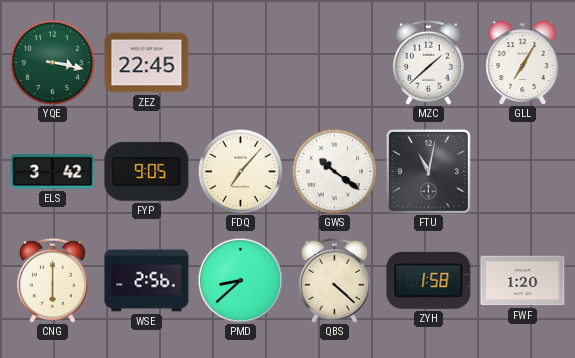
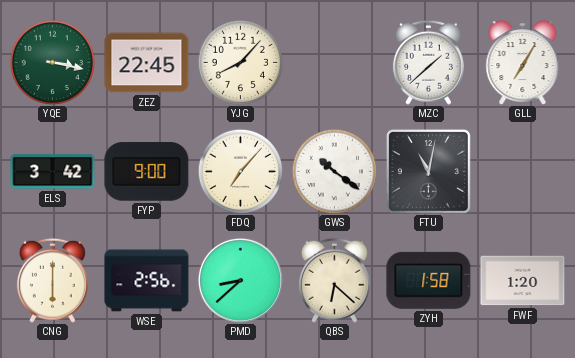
YJG: none -> 8:07
FYP: 9:05 -> 9:00
QBS: 4:22 -> 6:22
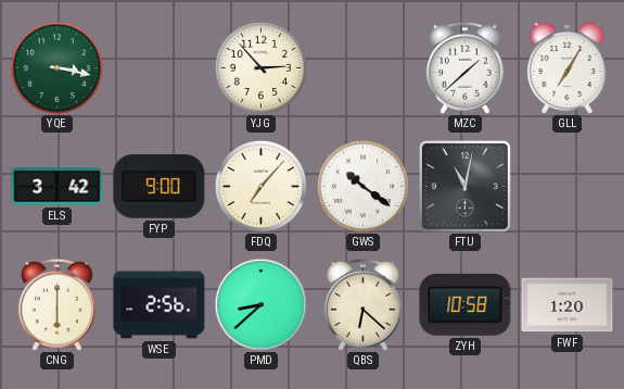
ZEZ: 22:45 -> none
YJG: 8:07 -> 2:53
ZYH: 1:58 -> 10:58
